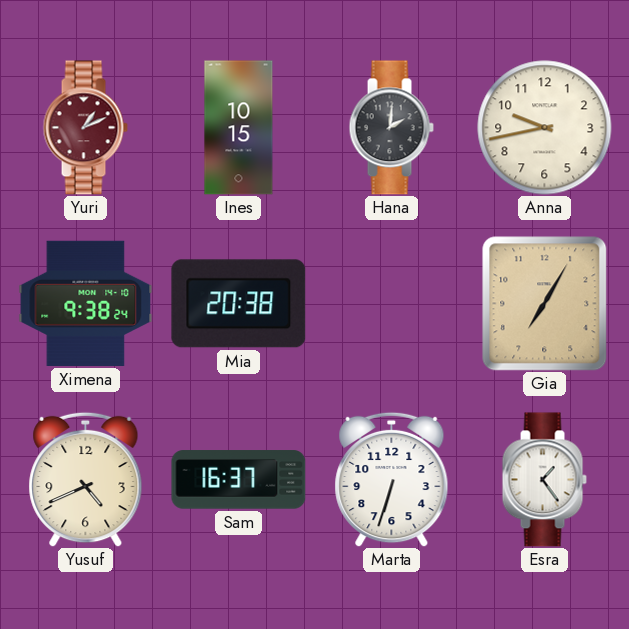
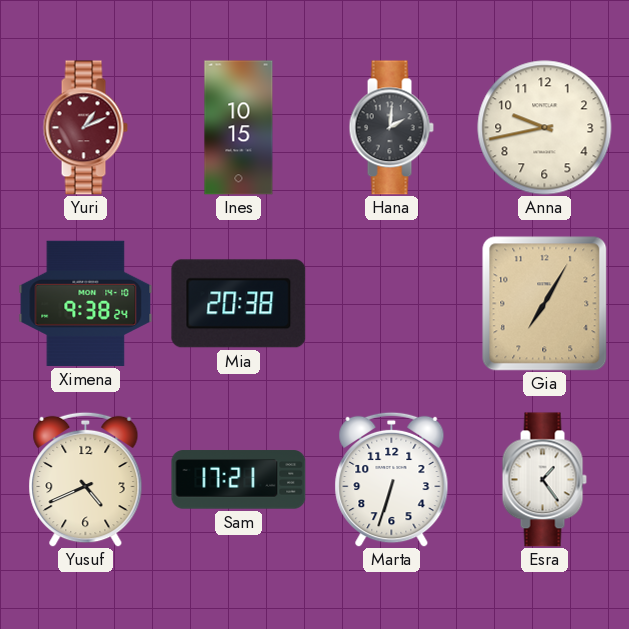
Sam: 16:37 -> 17:21
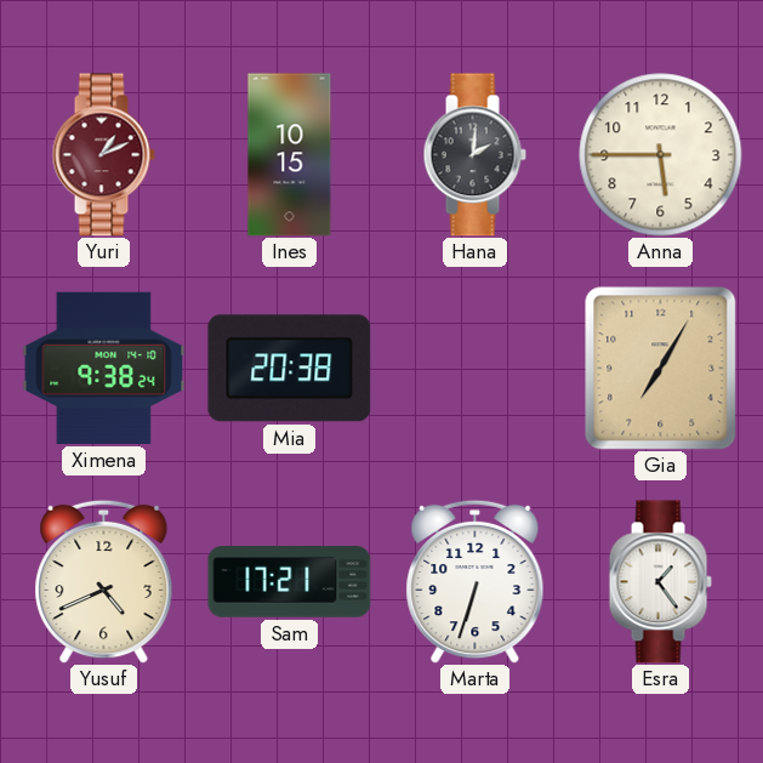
Anna: 9:43 -> 5:45
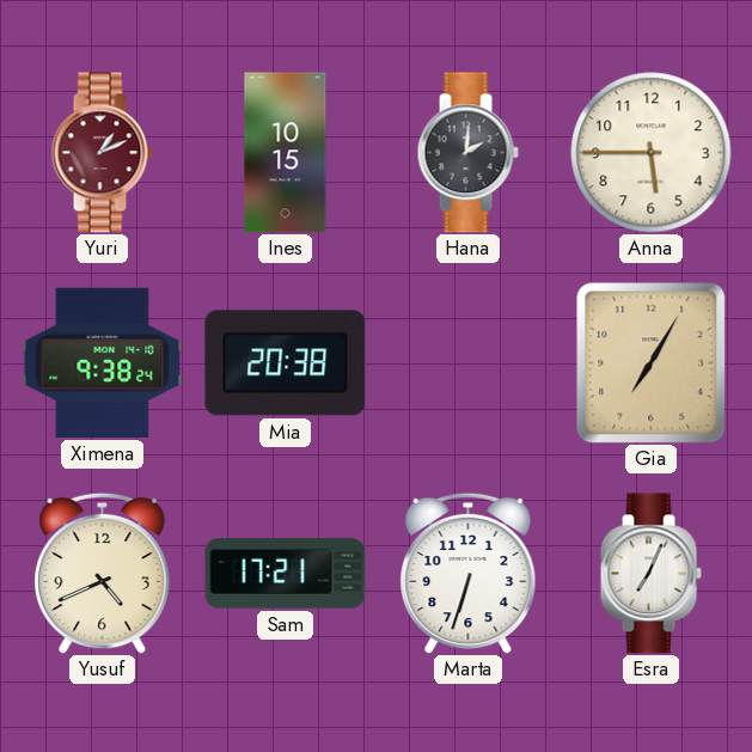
Esra: 1:24 -> 7:04
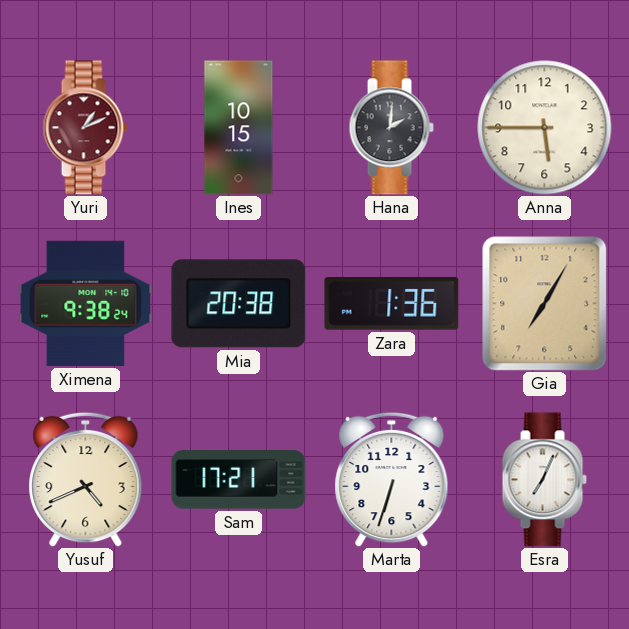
Zara: none -> 1:36
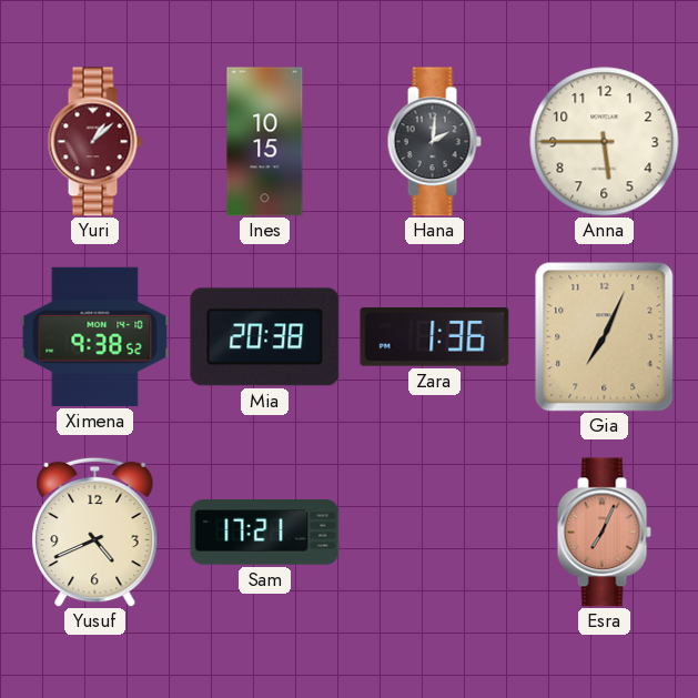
Yuri: 1:11 -> 1:08
Ximena: 9:38:24 -> 9:38:52
Gia: 7:05 -> 7:04
Marta: 6:33 -> none
Esra dial: white -> salmon
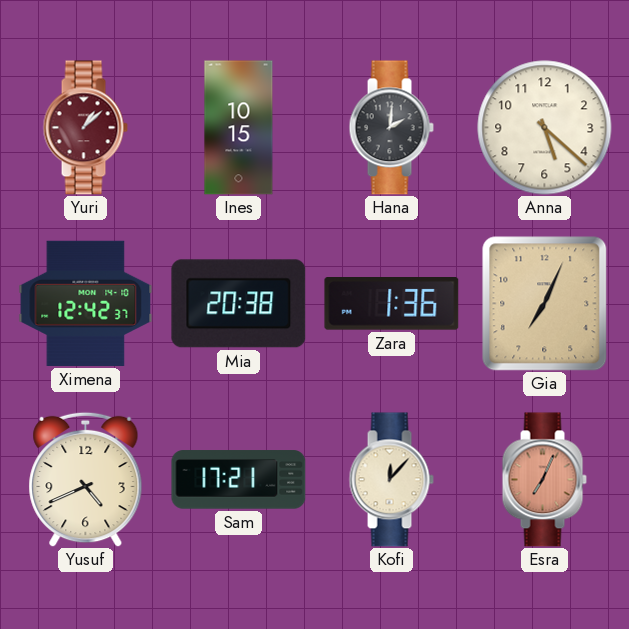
Anna: 5:45 -> 5:22
Ximena: 9:38 -> 12:42
Kofi: none -> 12:07
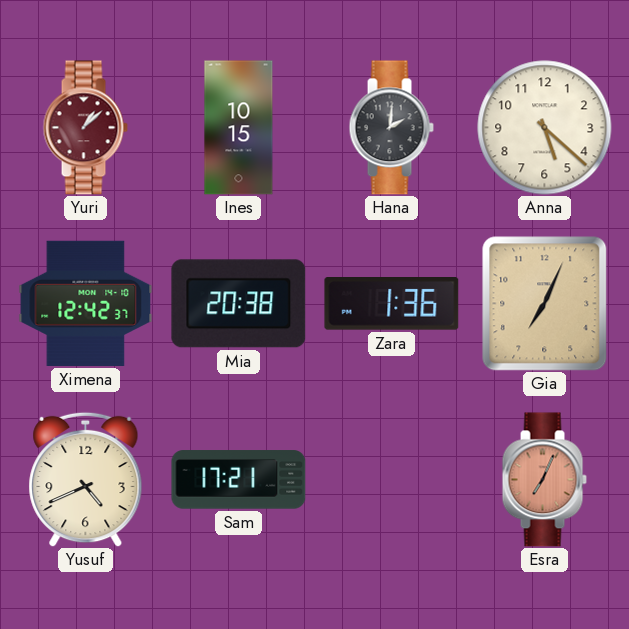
Kofi: 12:07 -> none
